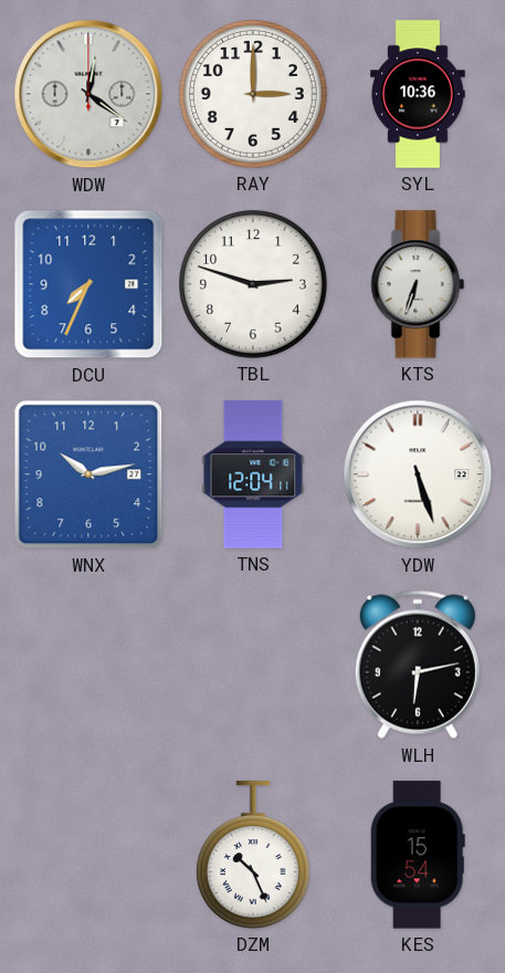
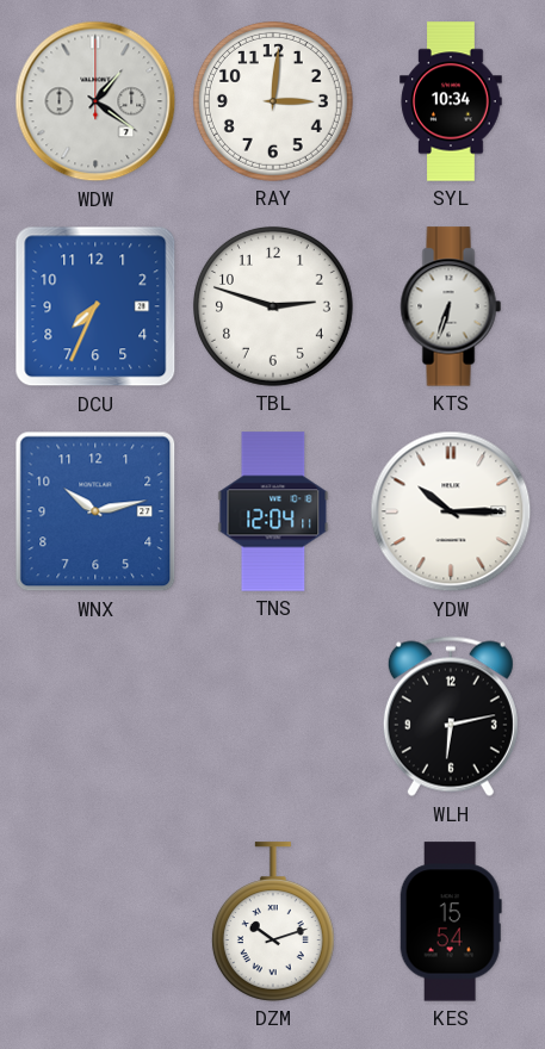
WDW: 12:21 -> 1:21
RAY: 3:00 -> 3:01
SYL: 10:36 -> 10:34
YDW: 5:27 -> 10:15
DZM: 10:26 -> 10:12
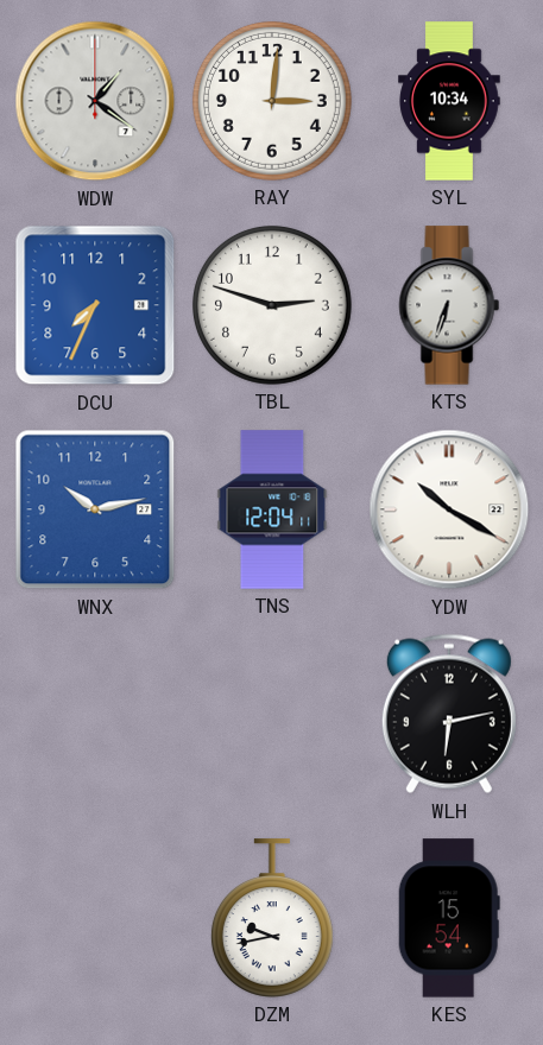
YDW: 10:15 -> 10:20
DZM: 10:12 -> 9:43
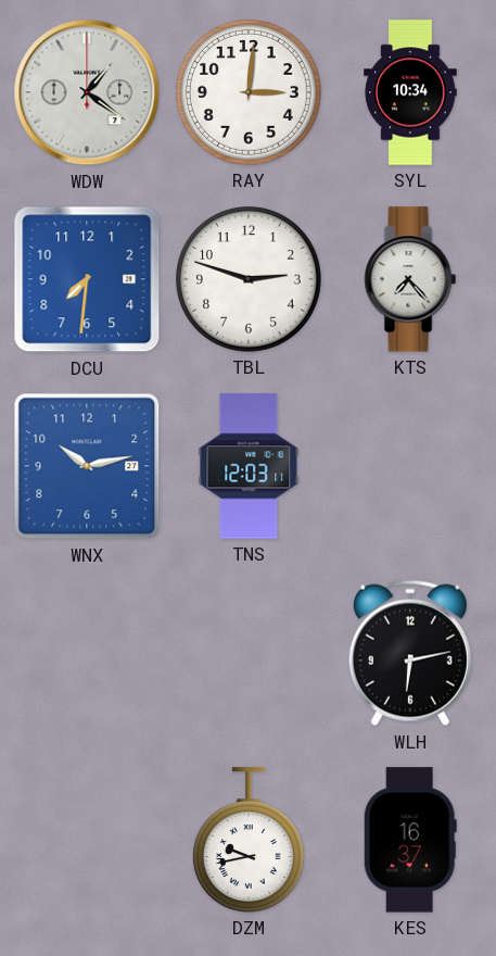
DCU: 7:34 -> 7:31
KTS: 6:33 -> 7:23
TNS: 12:04 -> 12:03
YDW: 10:20 -> none
KES: 15:54 -> 16:37
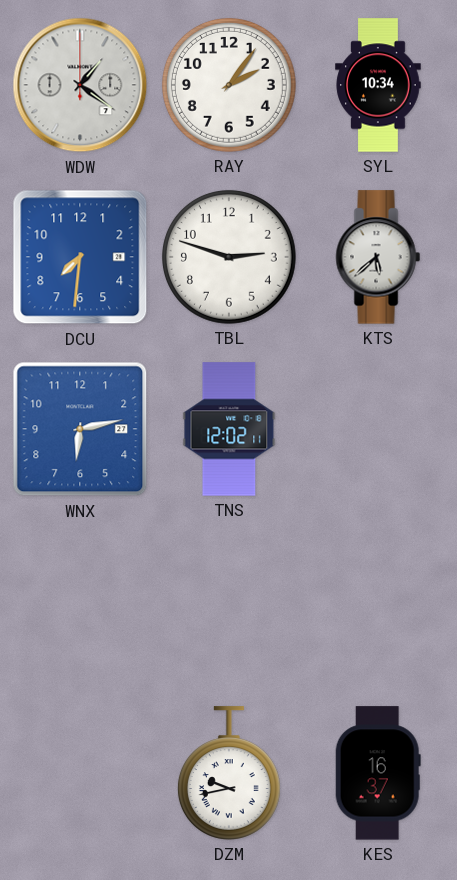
RAY: 3:01 -> 2:06
KTS: 7:23 -> 5:38
WNX: 10:13 -> 6:13
TNS: 12:03 -> 12:02
WLH: 6:13 -> none
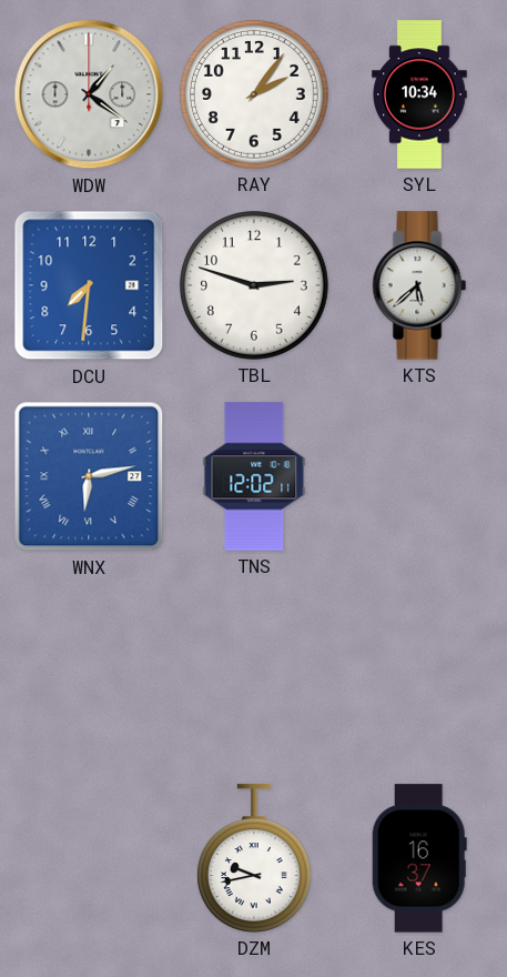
WNX numerals: Arabic -> Roman
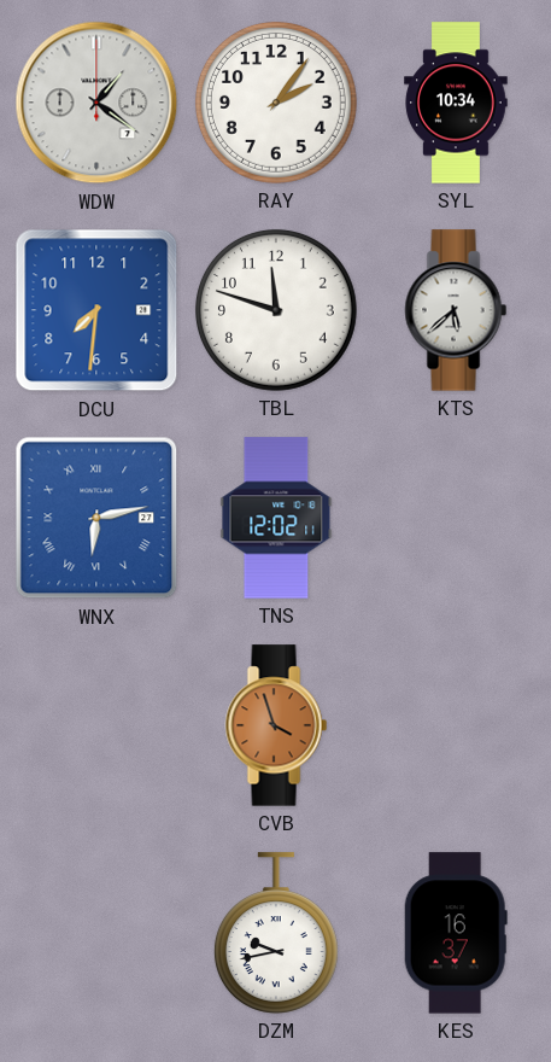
TBL: 2:48 -> 11:48
CVB: none -> 3:57
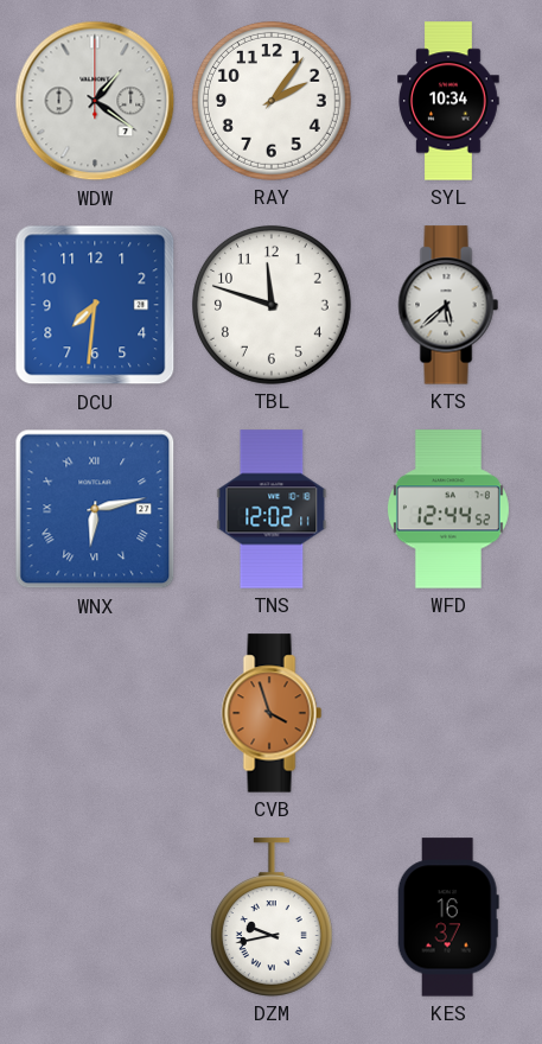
WFD: none -> 12:44
